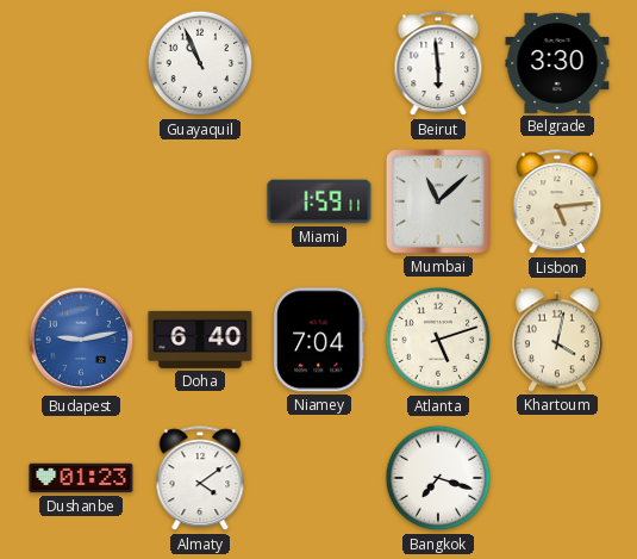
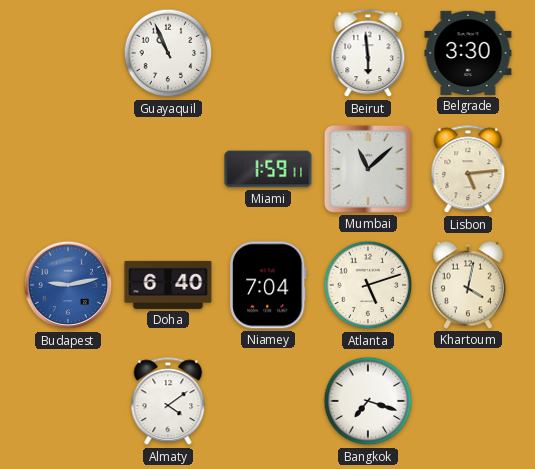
Dushanbe: 01:23 -> none
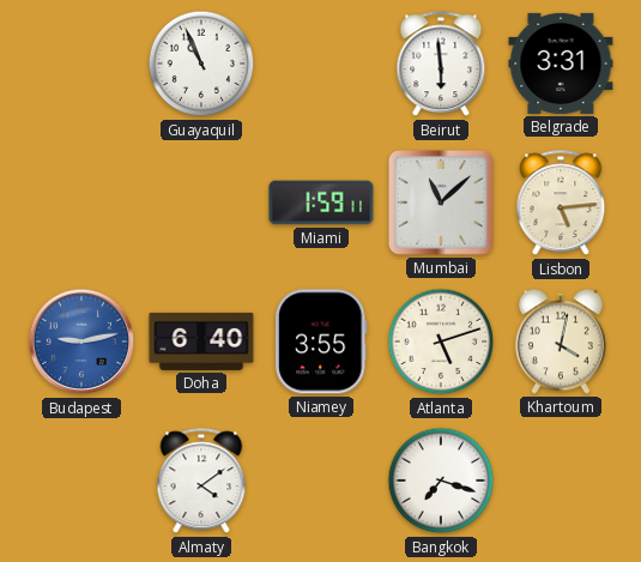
Belgrade: 3:30 -> 3:31
Niamey: 7:04 -> 3:55
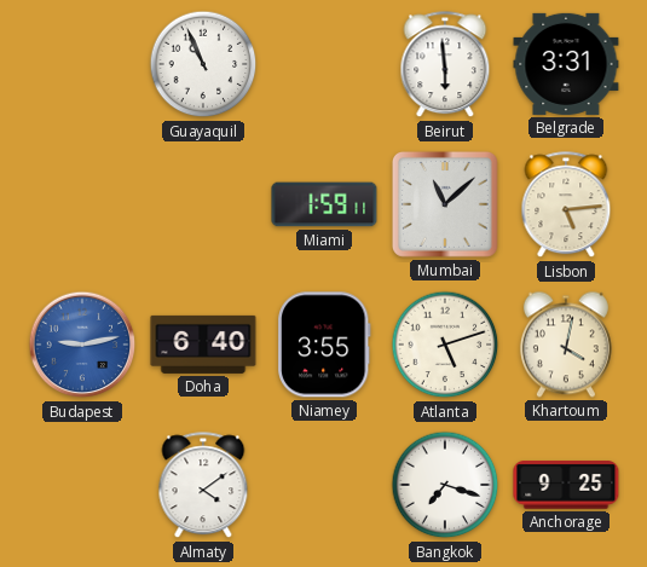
Anchorage: none -> 9:25
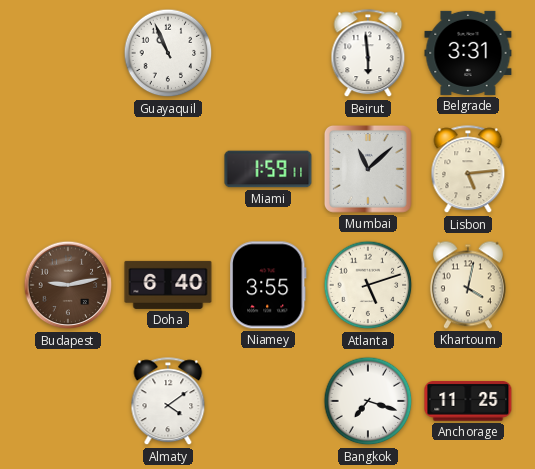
Budapest dial: blue -> brown
Anchorage: 9:25 -> 11:25
